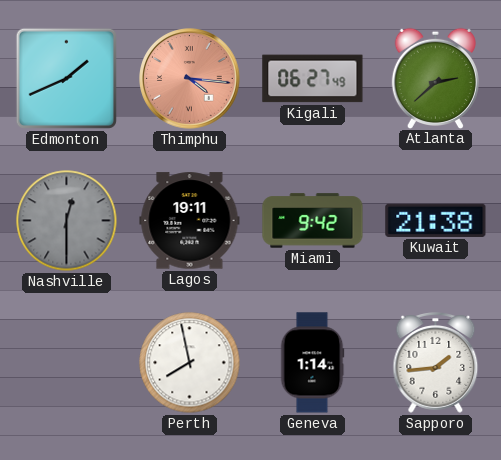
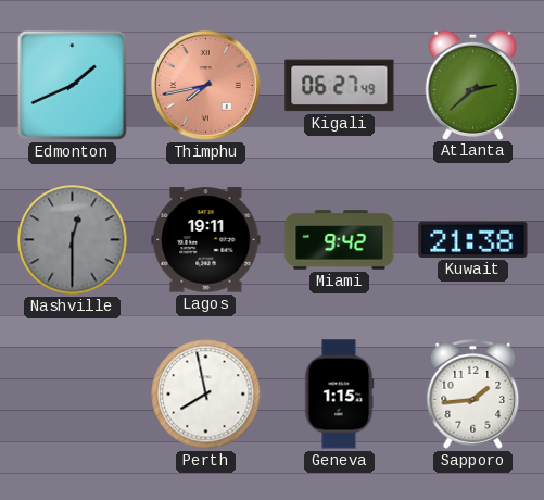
Thimphu: 4:16 -> 7:43
Geneva: 1:14 -> 1:15
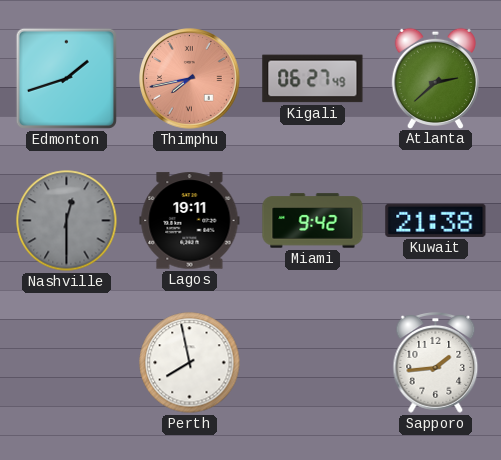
Edmonton: 1:41 -> 1:42
Geneva: 1:15 -> none
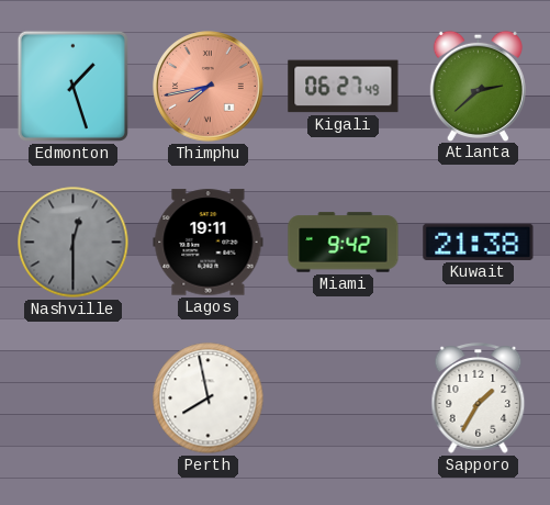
Edmonton: 1:42 -> 1:27
Sapporo: 1:44 -> 1:35
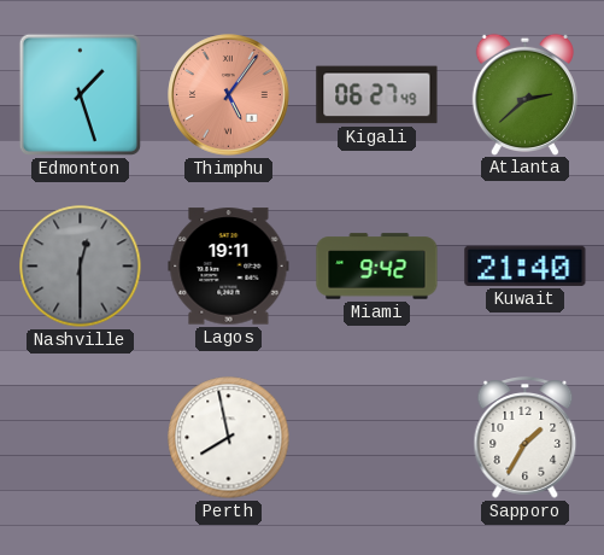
Thimphu: 7:43 -> 5:06
Kuwait: 21:38 -> 21:40
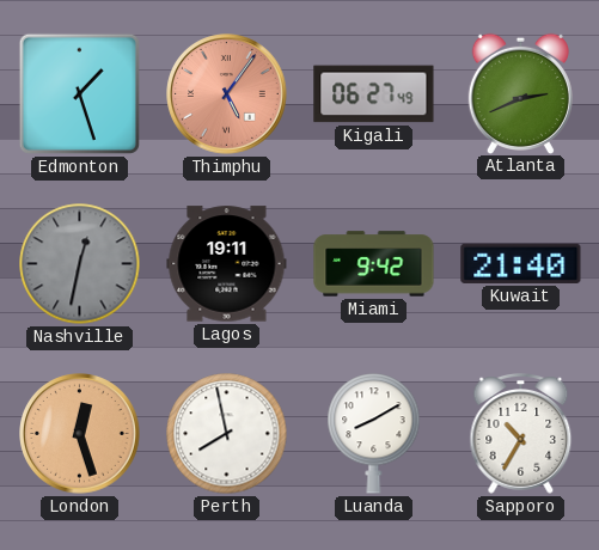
Atlanta: 2:38 -> 2:41
Nashville: 12:30 -> 12:32
London: none -> 12:27
Luanda: none -> 8:10
Sapporo: 1:35 -> 10:35
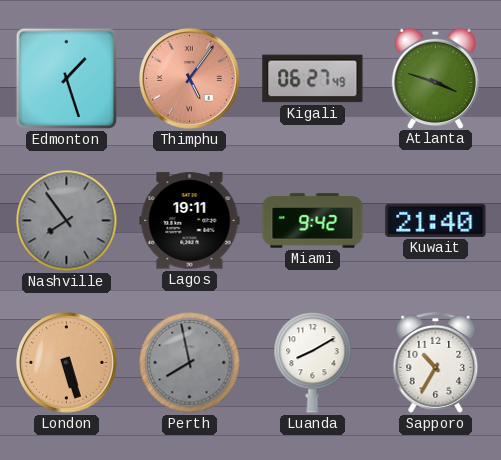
Atlanta: 2:41 -> 3:48
Nashville: 12:32 -> 7:54
London: 12:27 -> 5:27
Perth dial: white -> grey
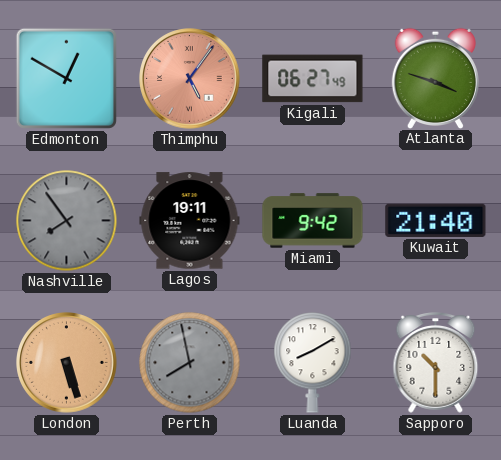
Edmonton: 1:27 -> 12:50
Sapporo: 10:35 -> 10:30
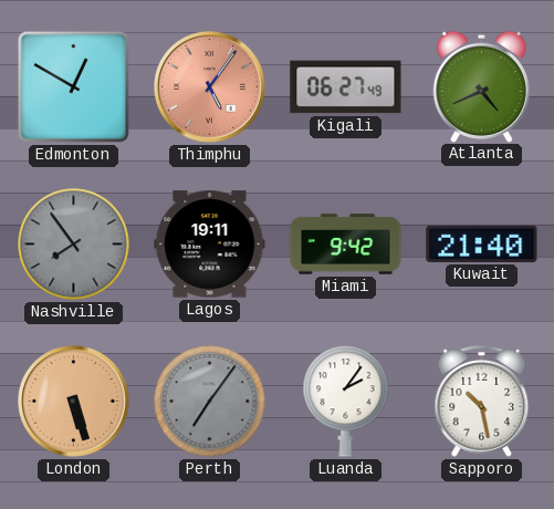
Atlanta: 3:48 -> 4:41
Perth: 7:58 -> 7:06
Luanda: 8:10 -> 2:06
Sapporo: 10:30 -> 10:28
